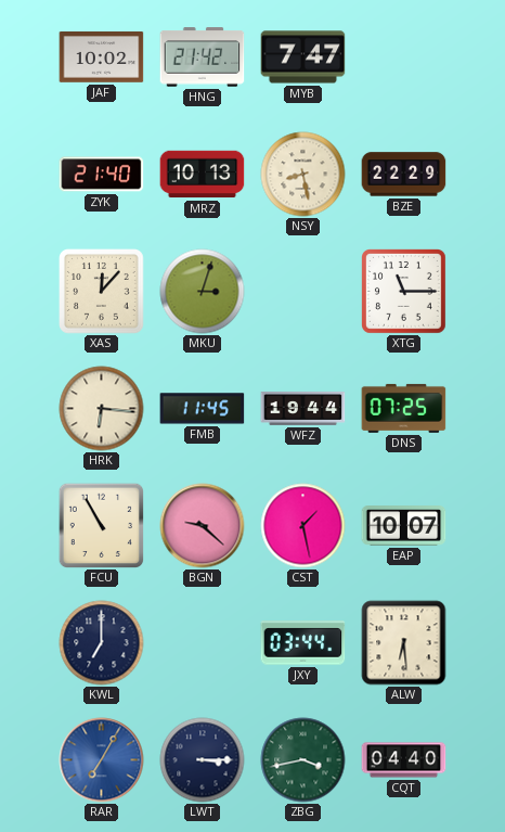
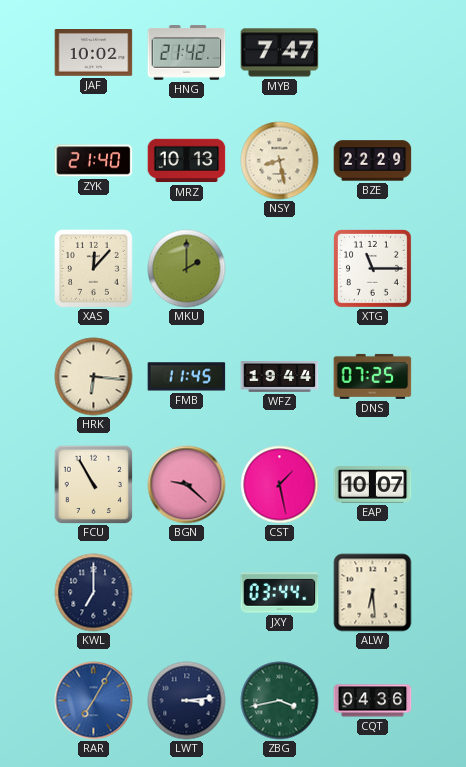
MKU: 3:03 -> 2:00
LWT: 3:15 -> 3:14
CQT: 04:40 -> 04:36
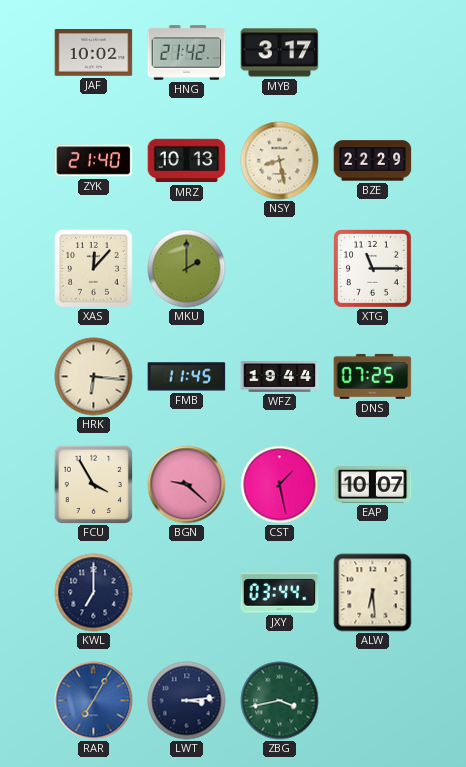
MYB: 7:47 -> 3:17
FCU: 10:55 -> 3:55
CQT: 04:36 -> none
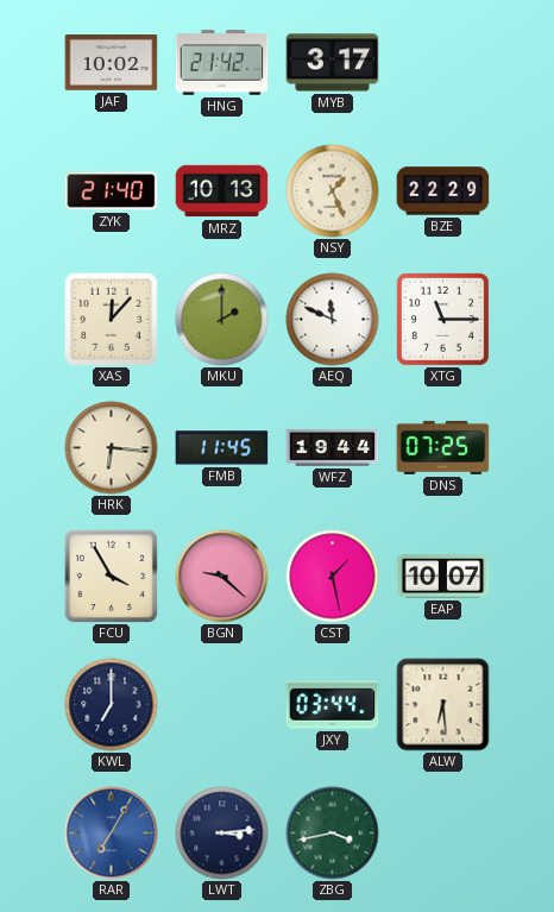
NSY: 8:28 -> 1:26
AEQ: none -> 11:49
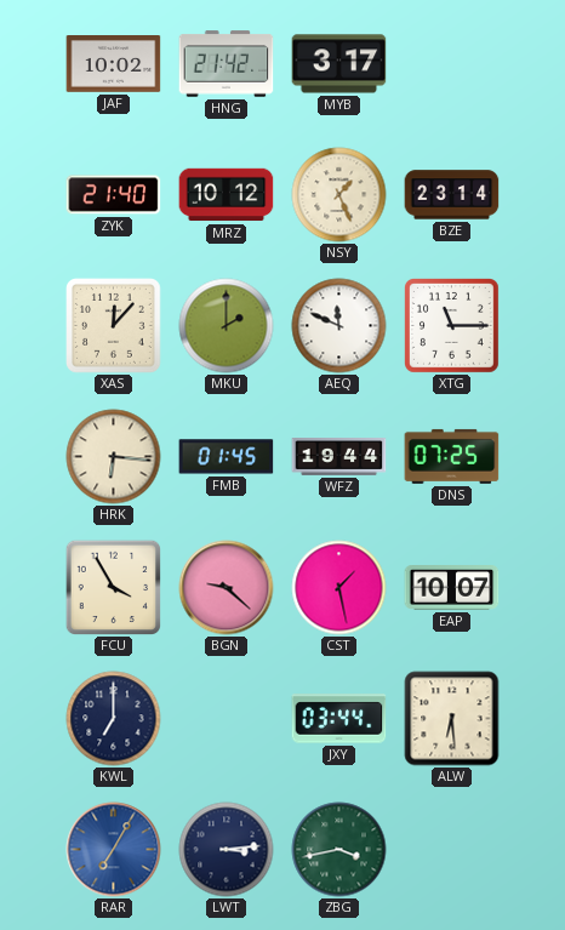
MRZ: 10:13 -> 10:12
BZE: 22:29 -> 23:14
FMB: 11:45 -> 01:45
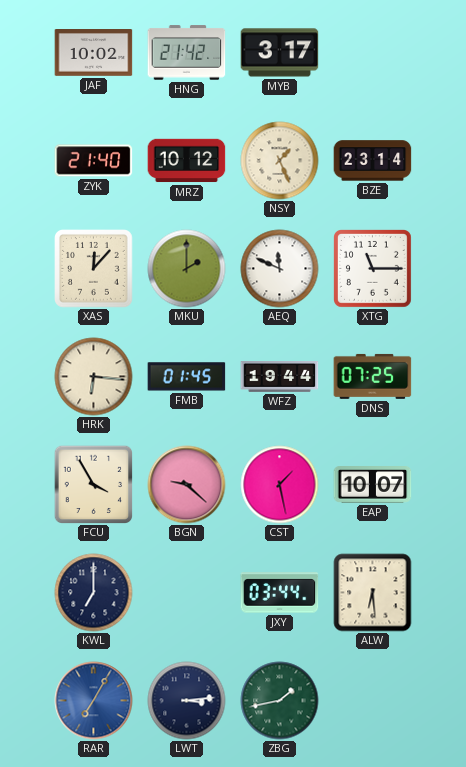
ZBG: 3:43 -> 1:43
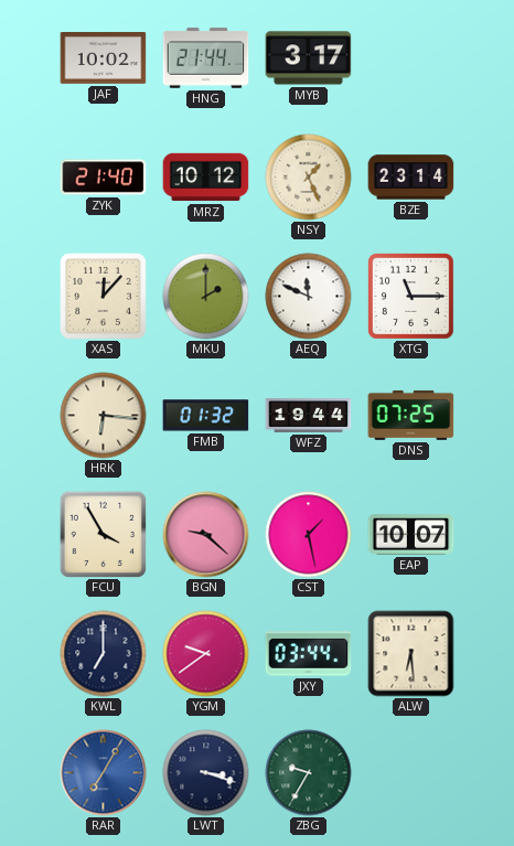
HNG: 21:42 -> 21:44
FMB: 01:45 -> 01:32
YGM: none -> 9:39
LWT: 3:14 -> 3:18
ZBG: 1:43 -> 9:35
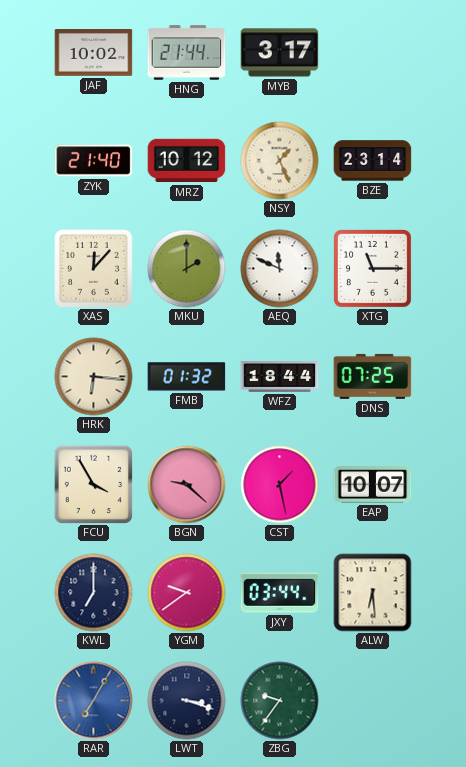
WFZ: 19:44 -> 18:44
ZBG: 9:35 -> 9:36
